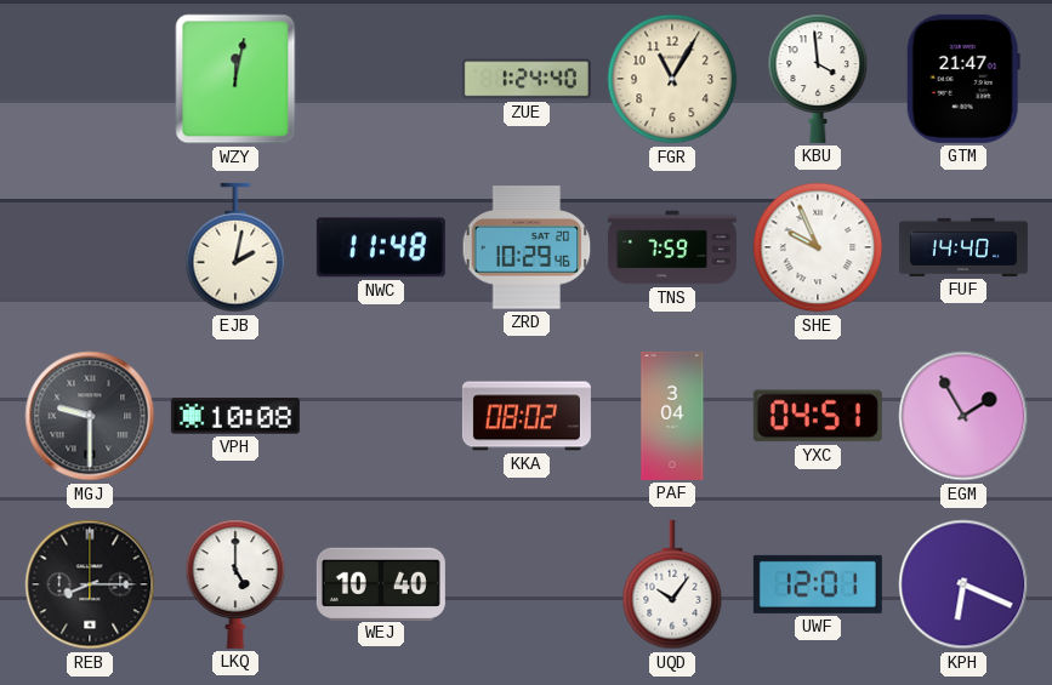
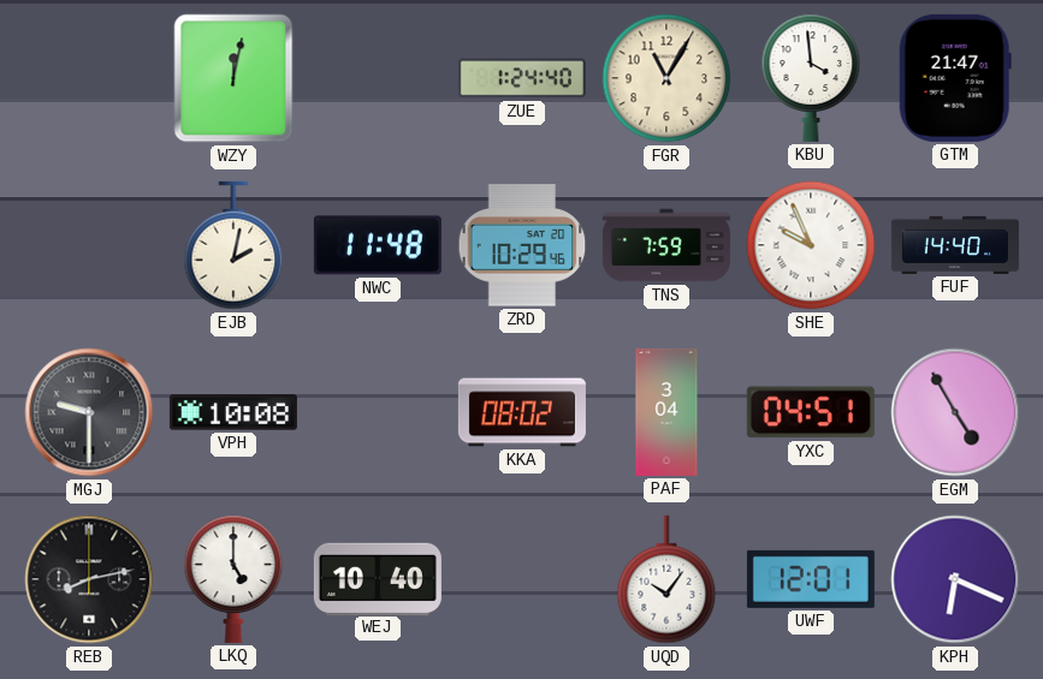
EGM: 1:55 -> 4:55
REB: 8:15 -> 8:13
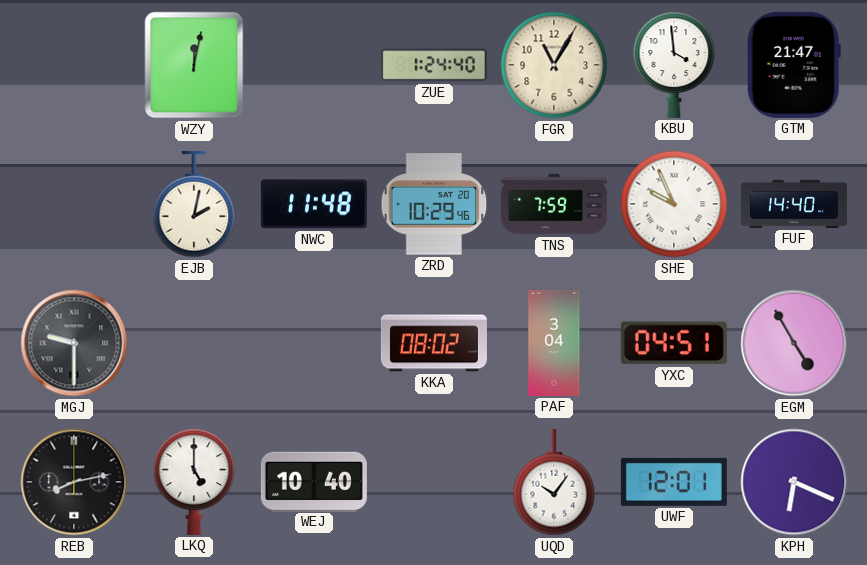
VPH: 10:08 -> none
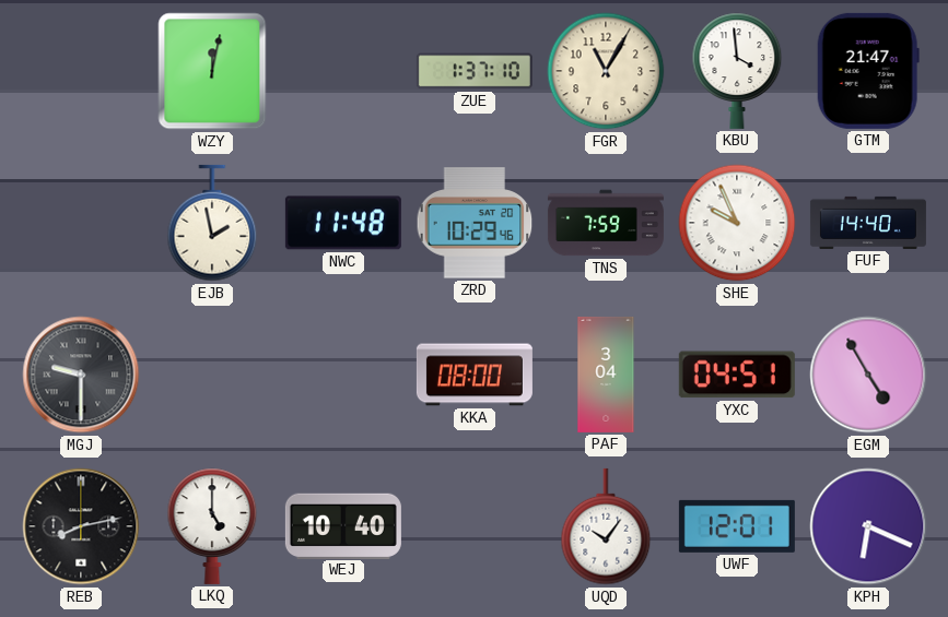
ZUE: 1:24 -> 1:37
EJB: 2:02 -> 1:58
KKA: 08:02 -> 08:00
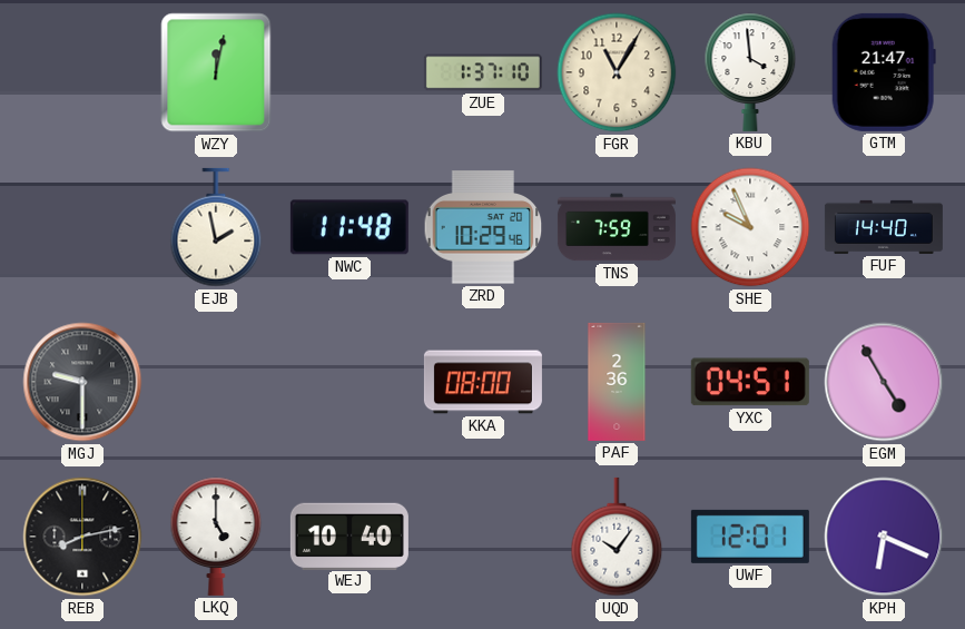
PAF: 3:04 -> 2:36
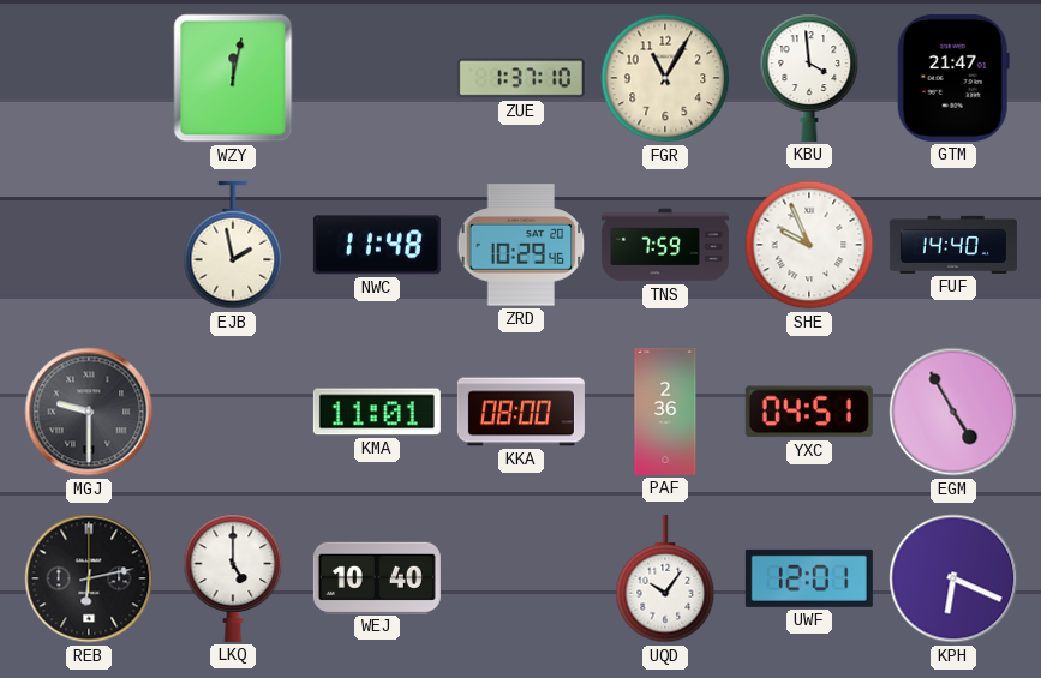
KMA: none -> 11:01
REB: 8:13 -> 6:13
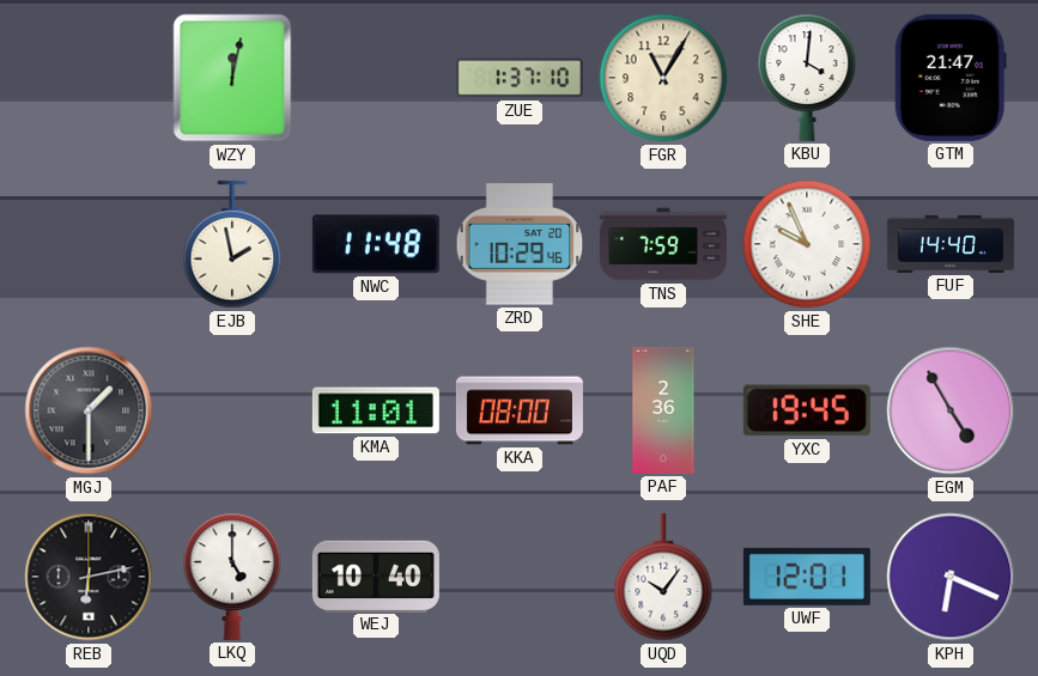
KBU: 3:59 -> 4:01
MGJ: 9:30 -> 1:30
YXC: 04:51 -> 19:45
